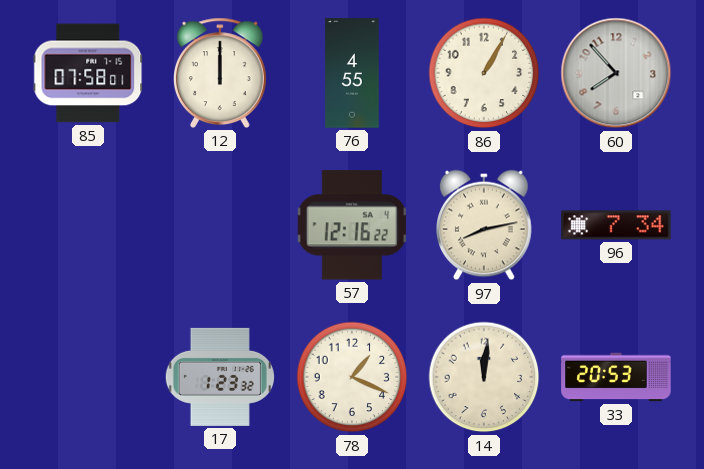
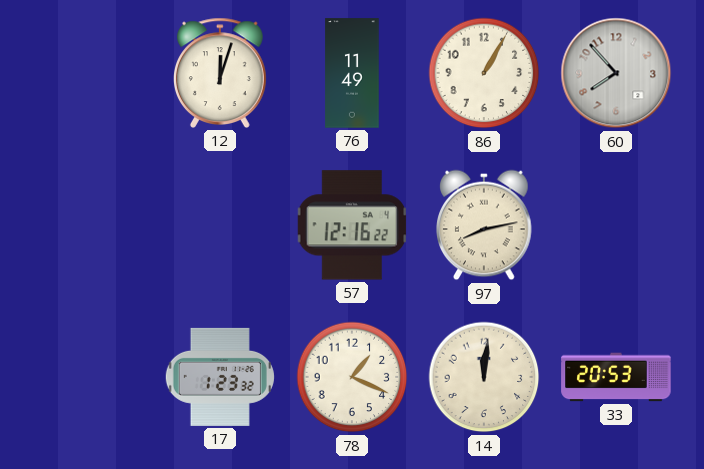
85: 07:58 -> none
12: 12:00 -> 12:03
76: 4:55 -> 11:49
96: 7:34 -> none
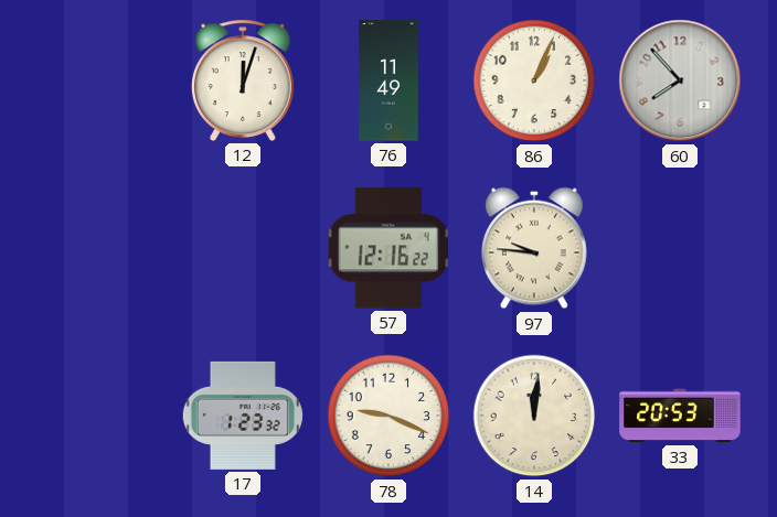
86: 1:05 -> 1:04
97: 8:13 -> 9:46
78: 1:19 -> 9:19
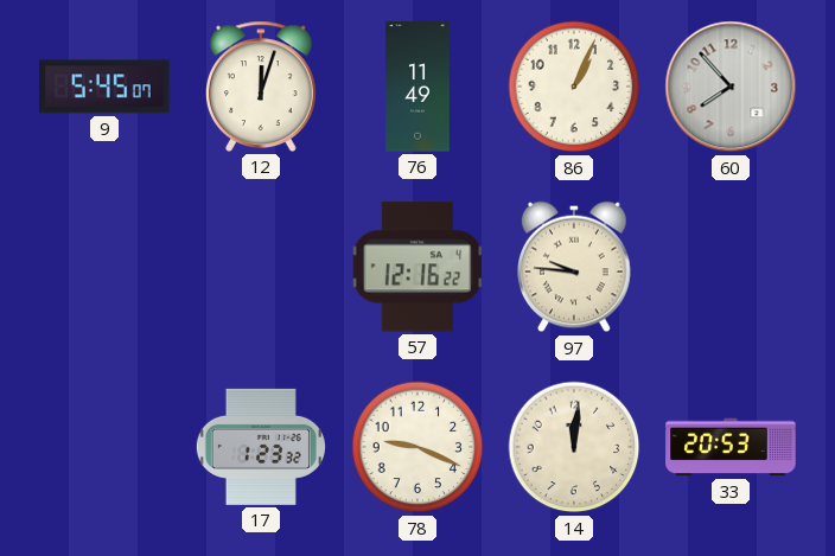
9: none -> 5:45
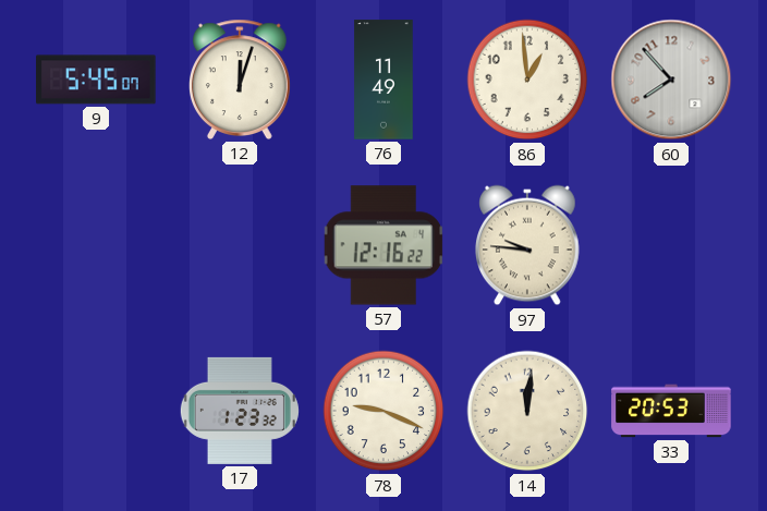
86: 1:04 -> 12:59
